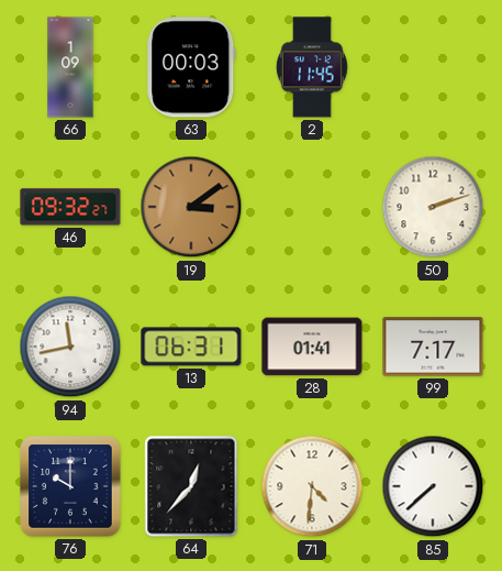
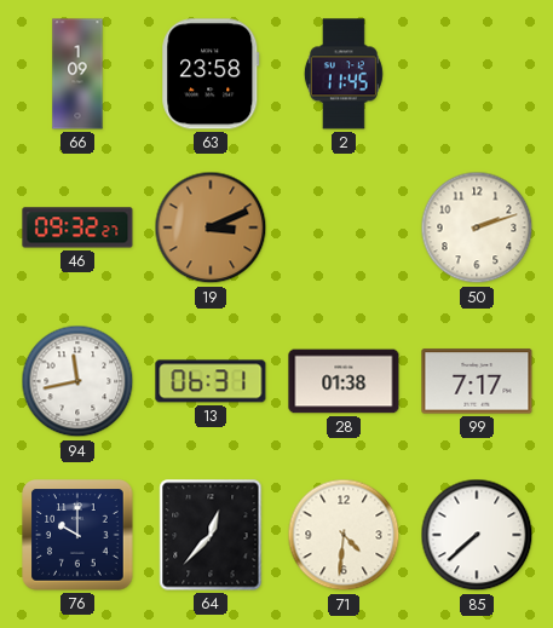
63: 00:03 -> 23:58
19: 3:09 -> 3:11
28: 01:41 -> 01:38
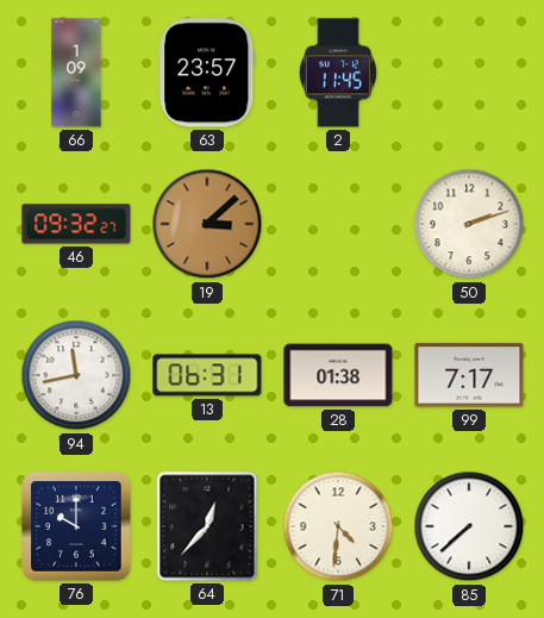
63: 23:58 -> 23:57
19: 3:11 -> 3:08
